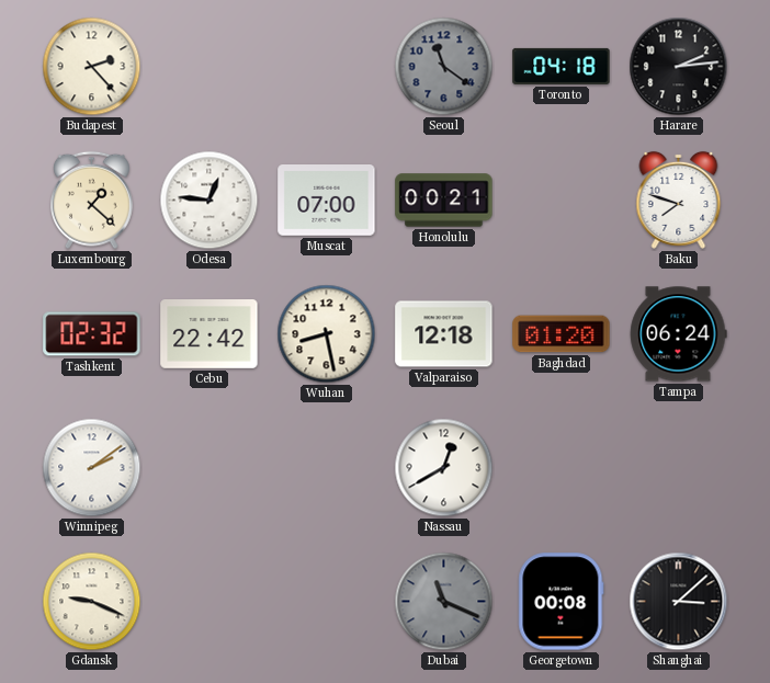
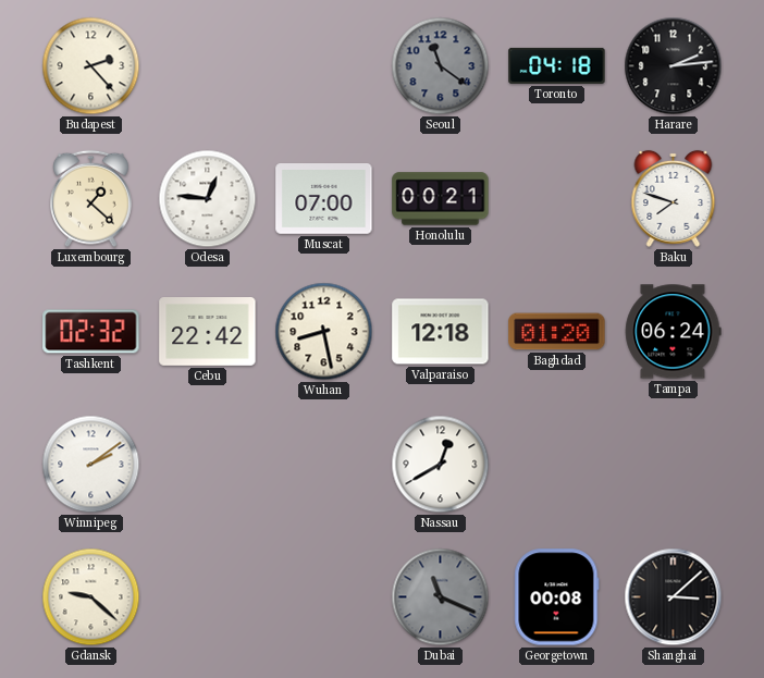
Gdansk: 9:19 -> 9:22
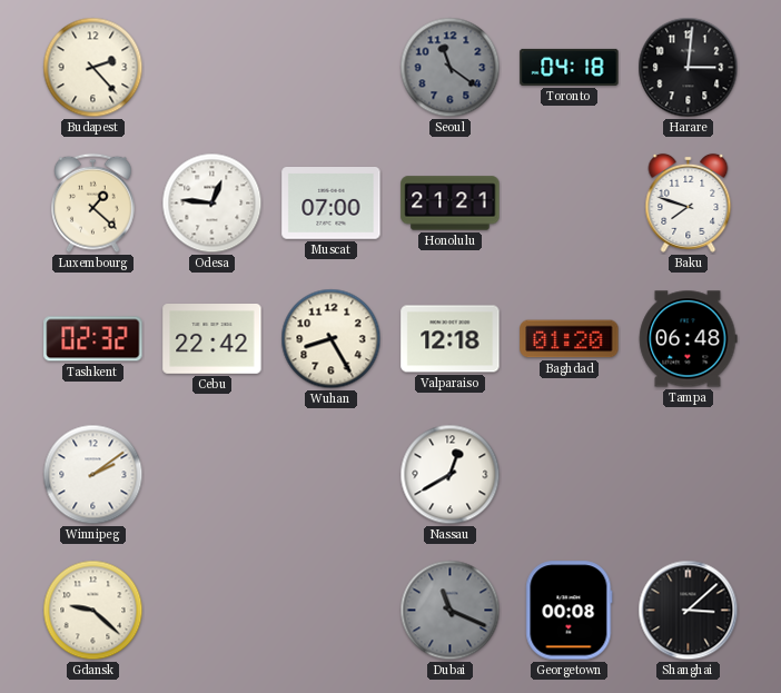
Harare: 2:14 -> 3:01
Honolulu: 00:21 -> 21:21
Wuhan: 8:28 -> 8:25
Tampa: 06:24 -> 06:48
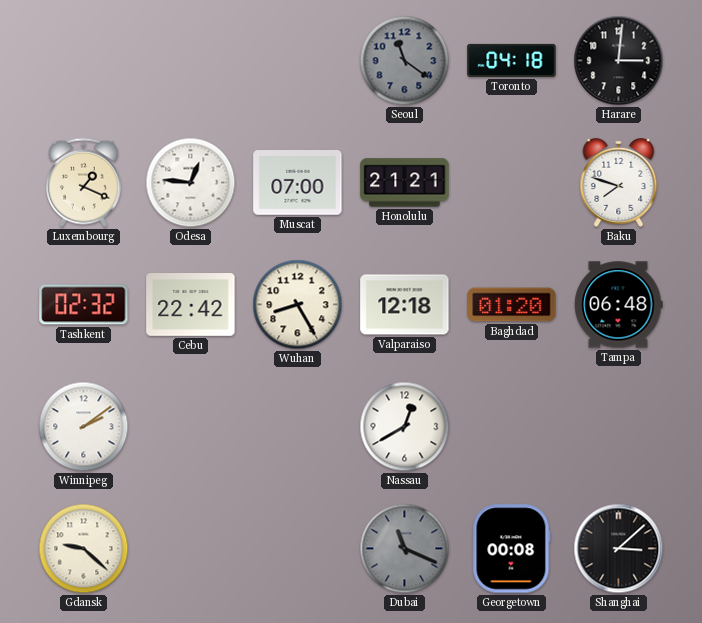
Budapest: 2:23 -> none
Luxembourg: 1:22 -> 1:19
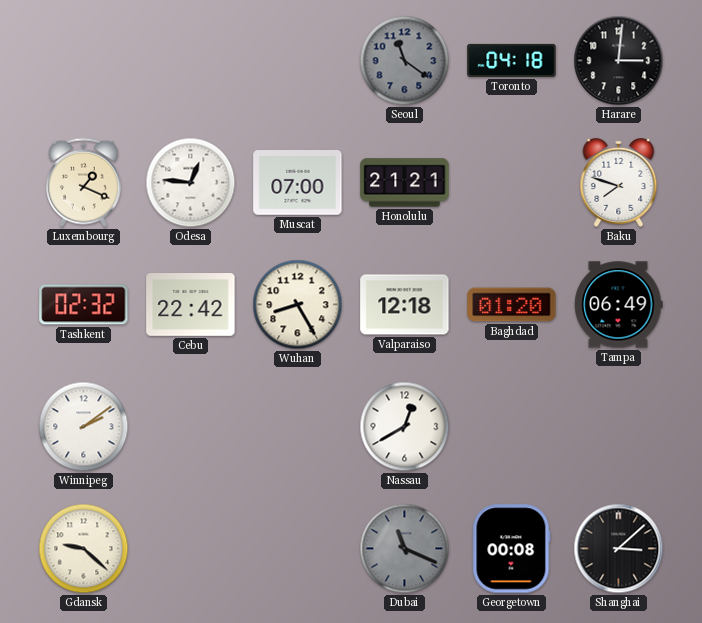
Tampa: 06:48 -> 06:49
